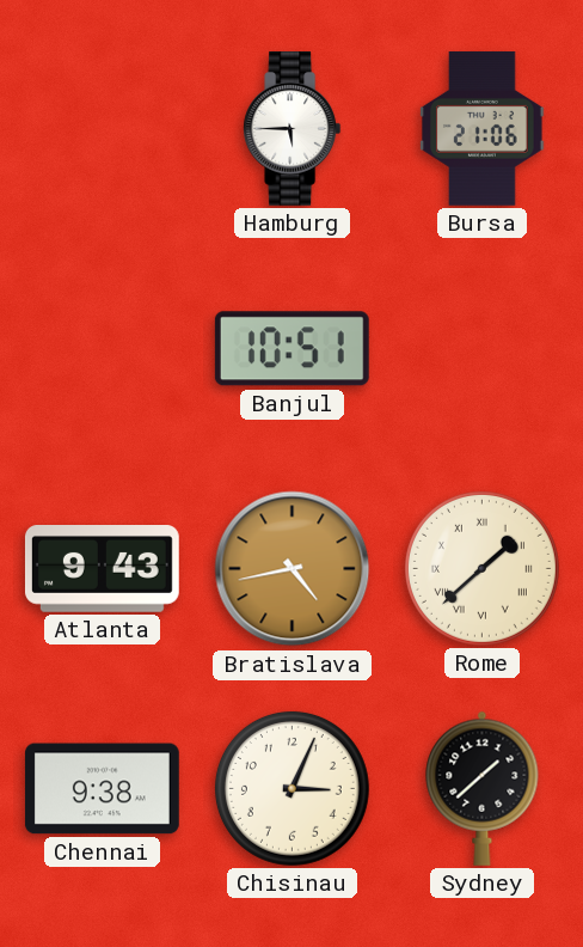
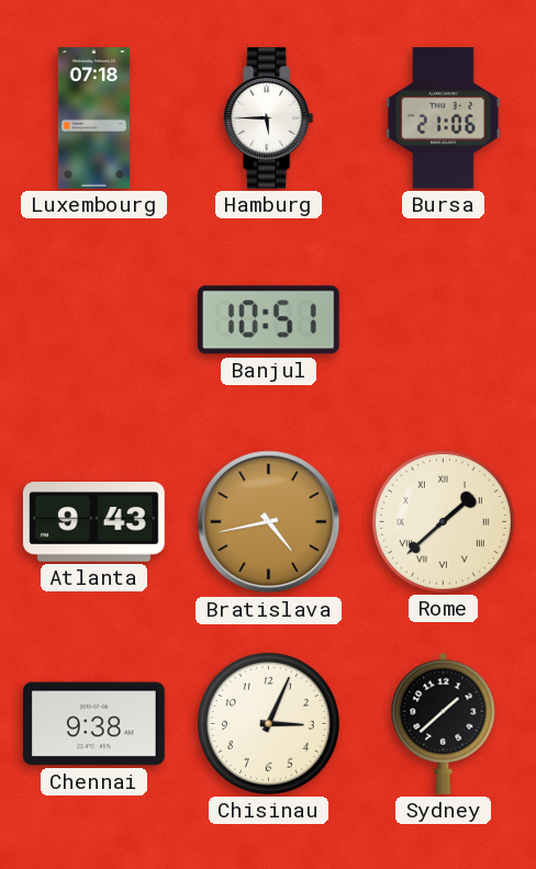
Luxembourg: none -> 07:18
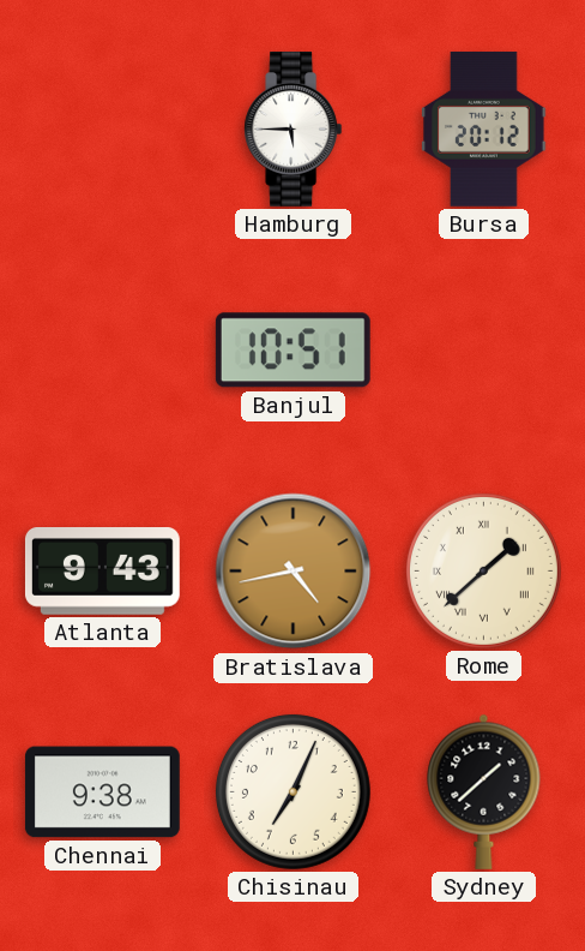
Luxembourg: 07:18 -> none
Bursa: 21:06 -> 20:12
Chisinau: 3:04 -> 7:04
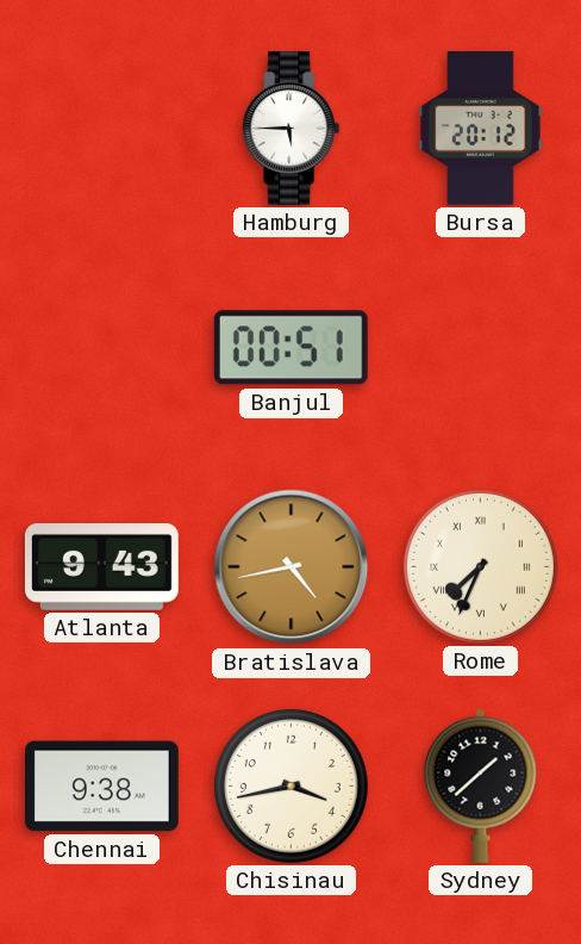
Banjul: 10:51 -> 00:51
Rome: 1:38 -> 7:34
Chisinau: 7:04 -> 3:43
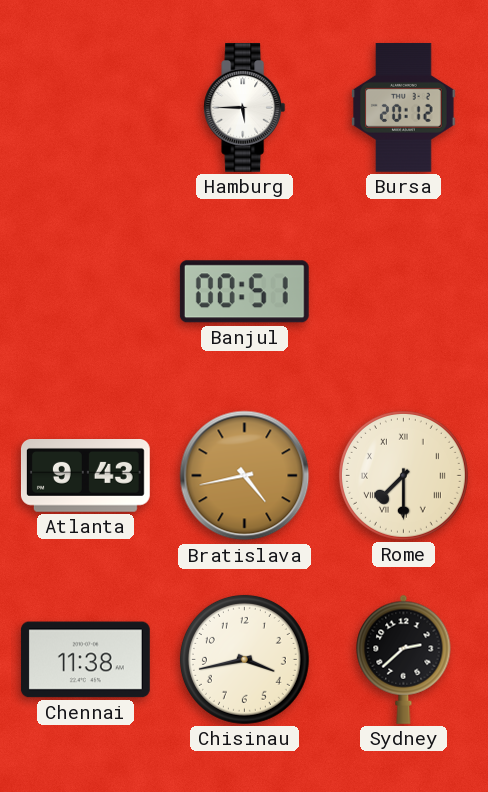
Rome: 7:34 -> 7:30
Chennai: 9:38 -> 11:38
Sydney: 1:38 -> 2:38
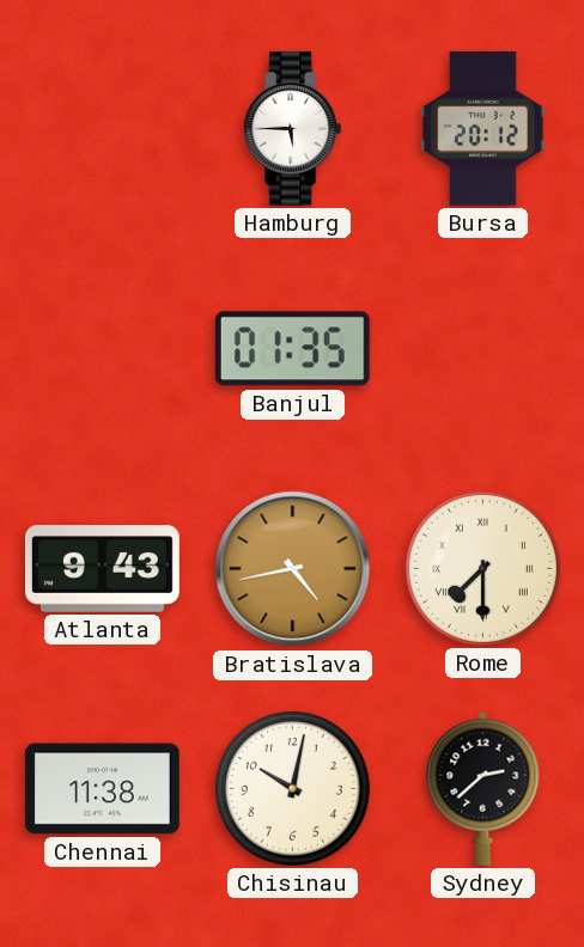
Banjul: 00:51 -> 01:35
Chisinau: 3:43 -> 10:02
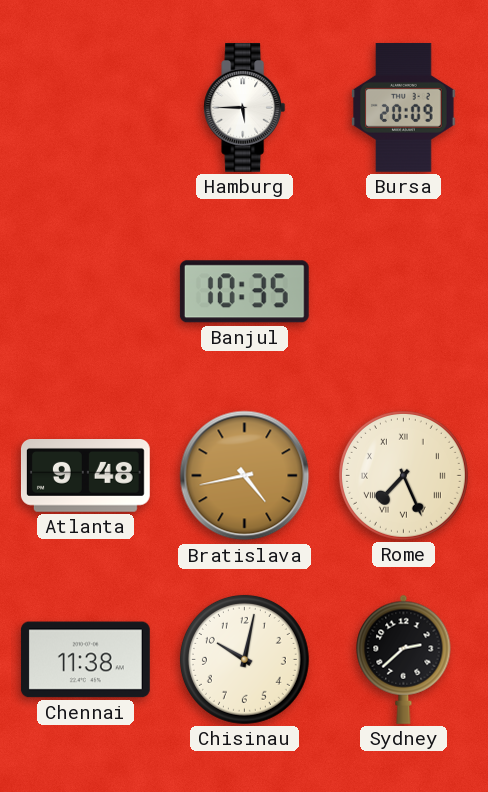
Bursa: 20:12 -> 20:09
Banjul: 01:35 -> 10:35
Atlanta: 9:43 -> 9:48
Rome: 7:30 -> 7:26
